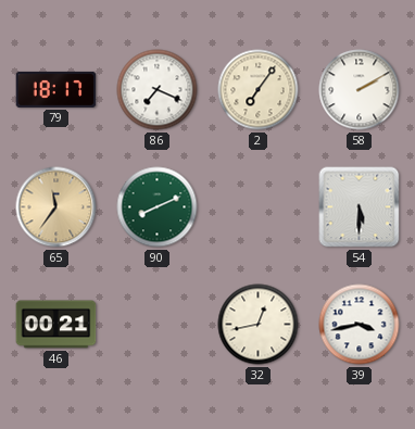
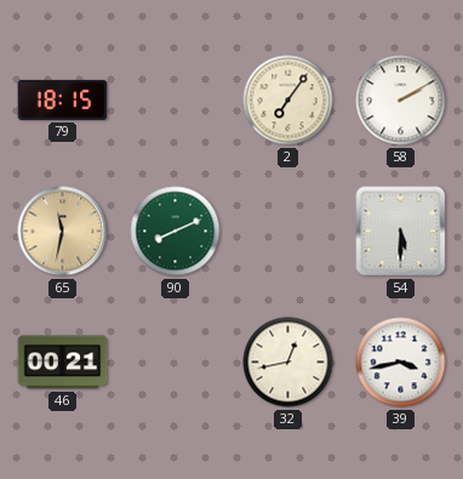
79: 18:17 -> 18:15
86: 7:19 -> none
65: 11:36 -> 11:32
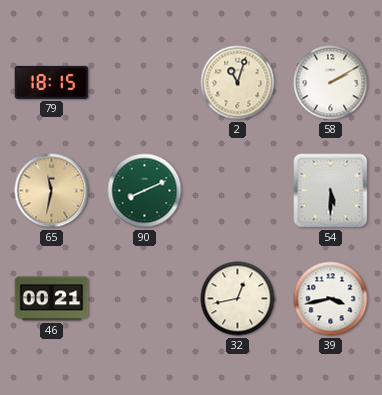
2: 7:06 -> 11:03
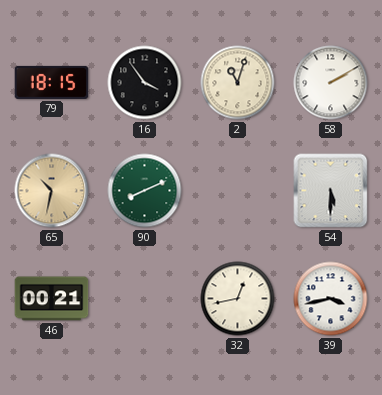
16: none -> 3:54
65: 11:32 -> 10:32
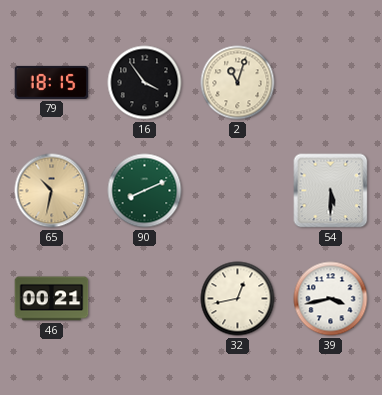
58: 2:10 -> none
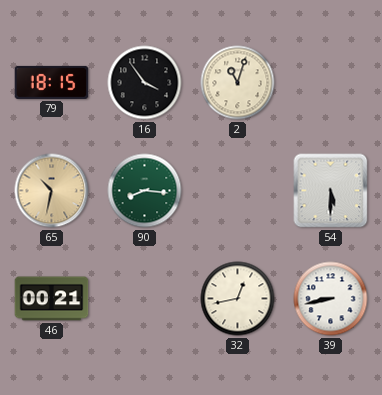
90: 8:11 -> 8:16
39: 3:43 -> 8:43
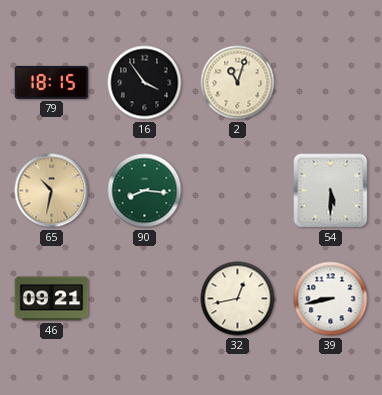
46: 00:21 -> 09:21
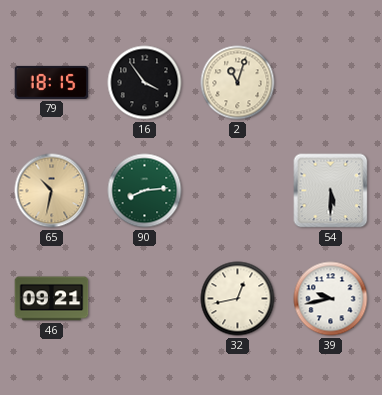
90: 8:16 -> 8:14
39: 8:43 -> 9:43
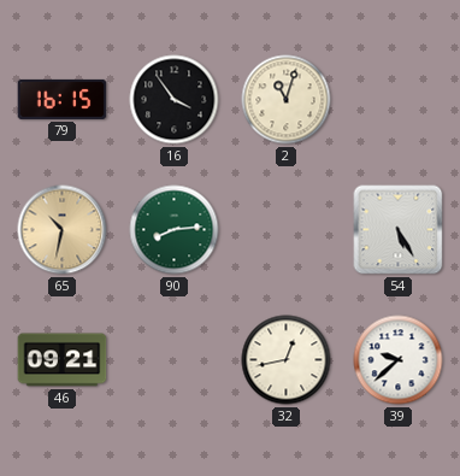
79: 18:15 -> 16:15
54: 5:30 -> 5:25
39: 9:43 -> 9:38
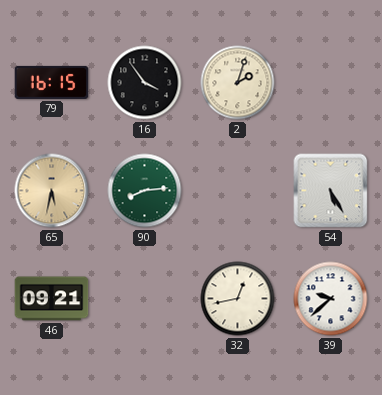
2: 11:03 -> 2:03
65: 10:32 -> 5:32
